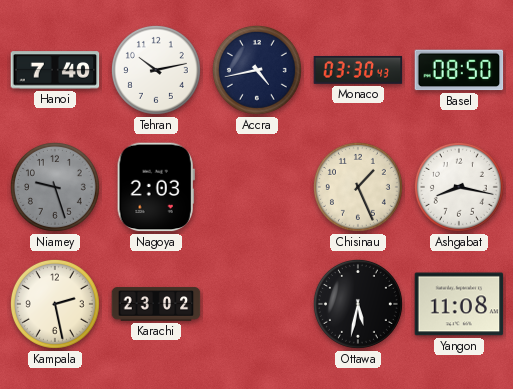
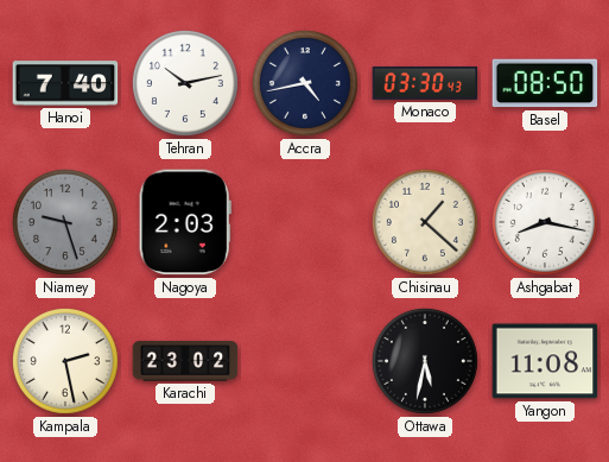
Chisinau: 1:26 -> 1:22
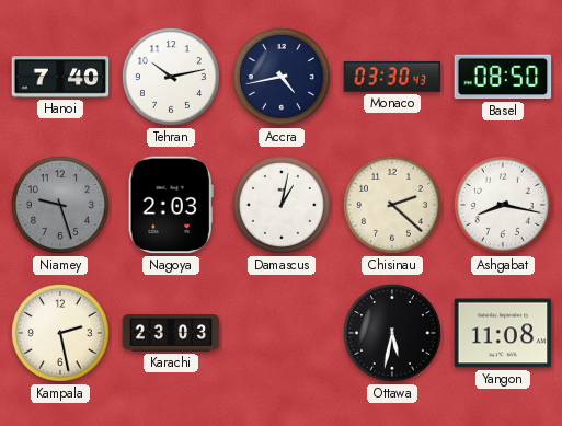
Damascus: none -> 1:02
Chisinau: 1:22 -> 2:22
Karachi: 23:02 -> 23:03
